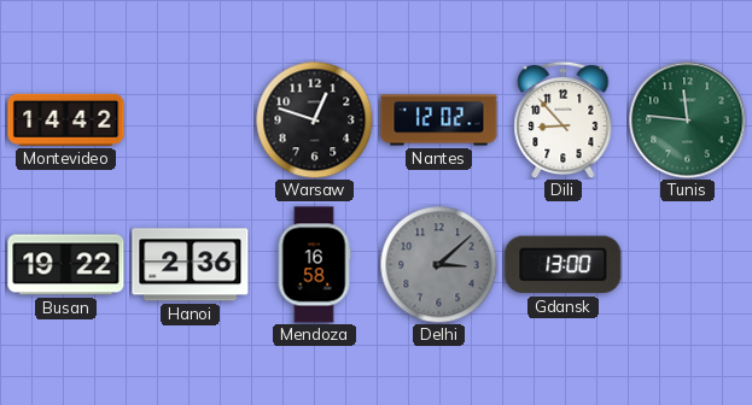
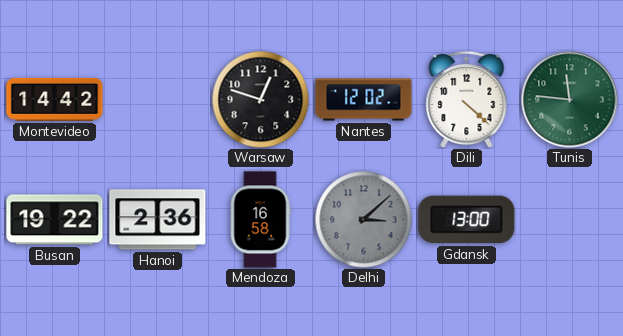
Dili: 8:53 -> 4:22
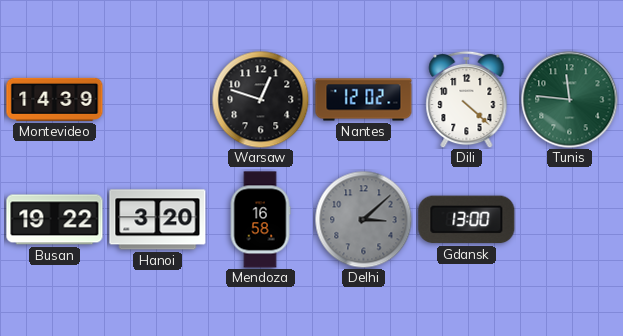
Montevideo: 14:42 -> 14:39
Hanoi: 2:36 -> 3:20
